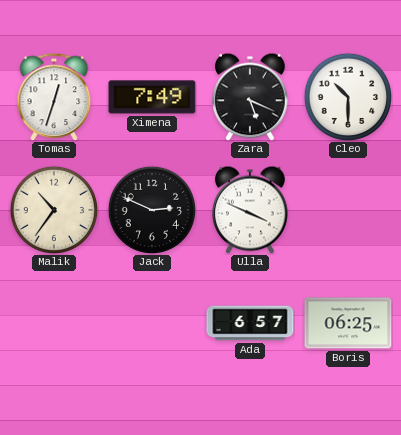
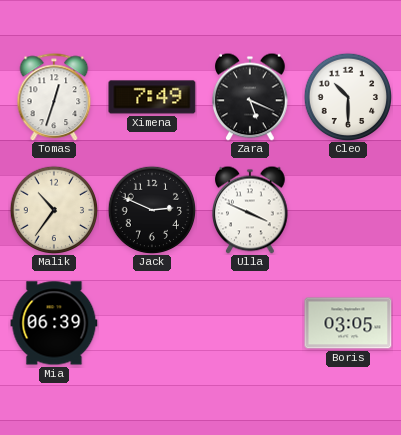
Mia: none -> 06:39
Ada: 6:57 -> none
Boris: 06:25 -> 03:05
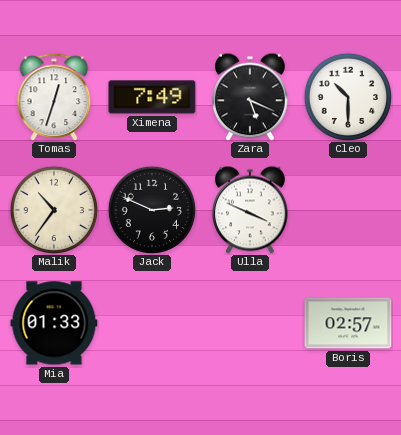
Mia: 06:39 -> 01:33
Boris: 03:05 -> 02:57
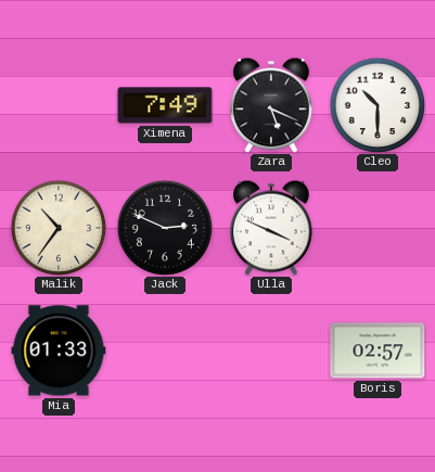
Tomas: 12:33 -> none
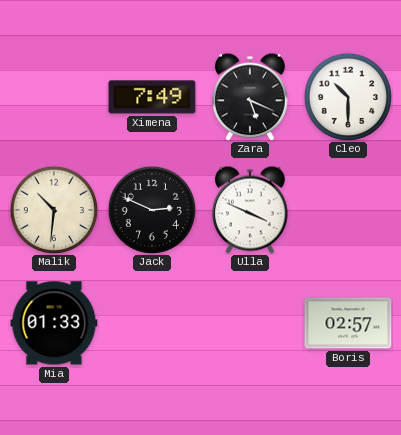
Malik: 10:36 -> 10:31
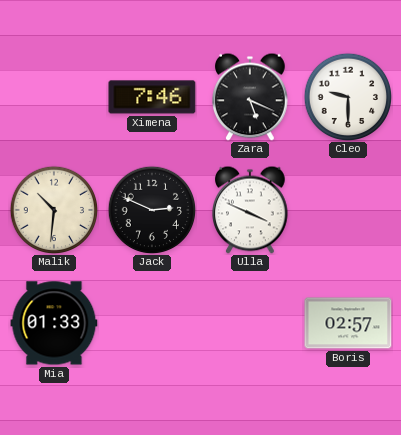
Ximena: 7:49 -> 7:46
Cleo: 10:30 -> 9:30
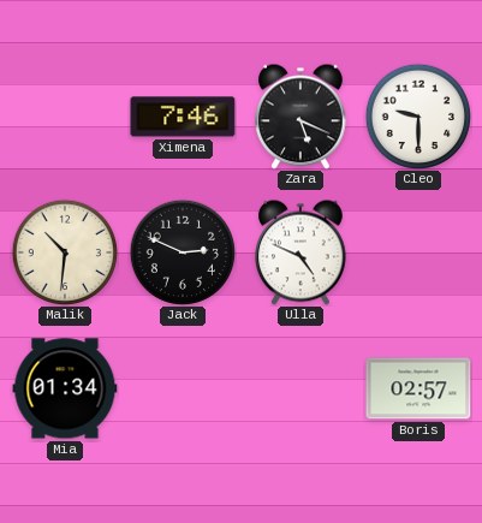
Ulla: 3:49 -> 4:49
Mia: 01:33 -> 01:34
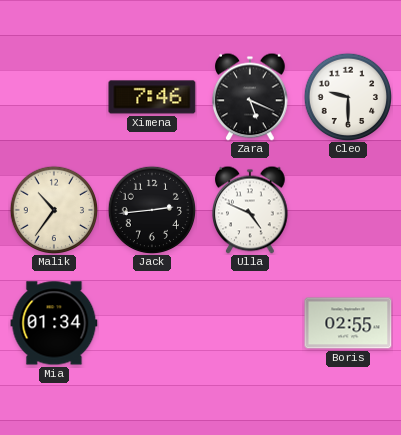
Malik: 10:31 -> 10:36
Jack: 2:49 -> 2:44
Boris: 02:57 -> 02:55
